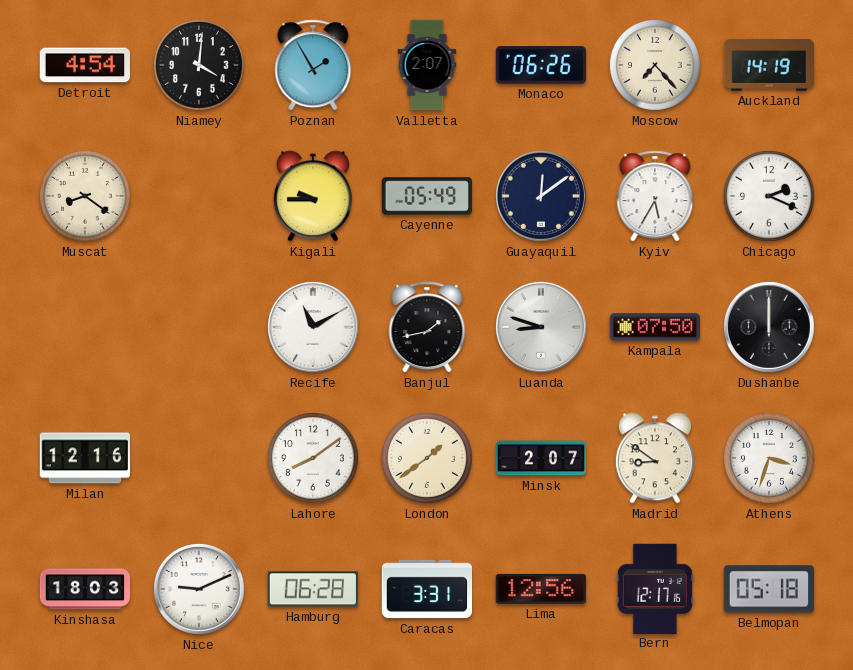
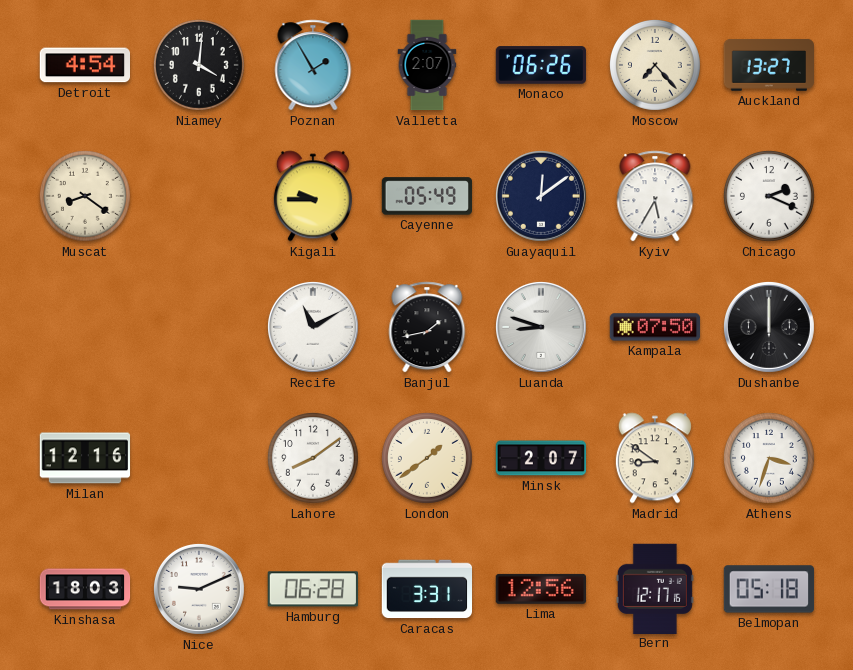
Auckland: 14:19 -> 13:27
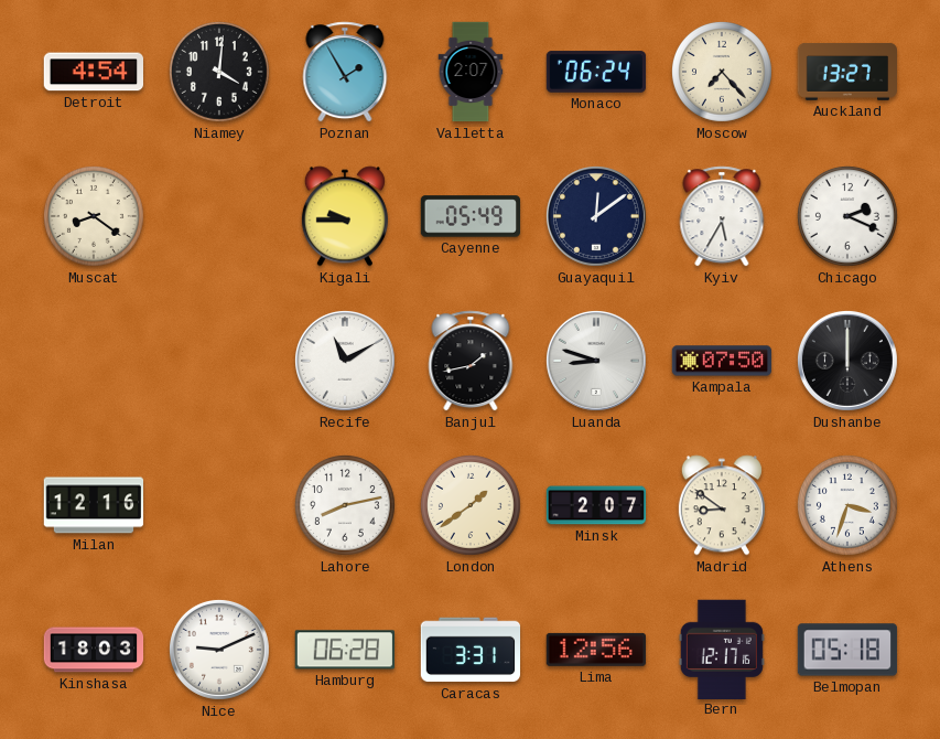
Monaco: 06:26 -> 06:24
Lahore: 8:09 -> 8:13
